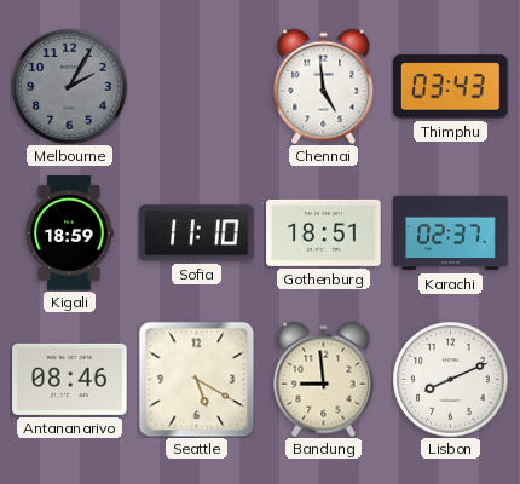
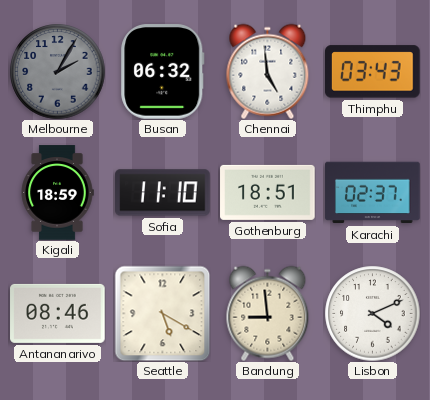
Busan: none -> 06:32
Lisbon: 8:11 -> 4:11
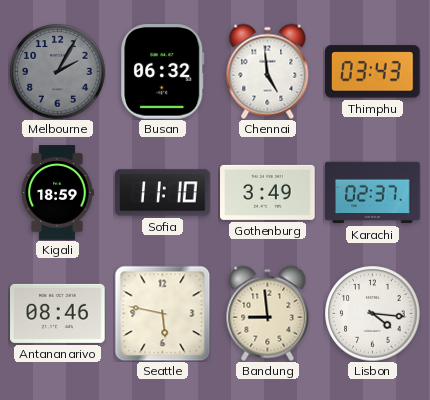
Gothenburg: 18:51 -> 3:49
Seattle: 5:20 -> 5:47
Lisbon: 4:11 -> 4:16
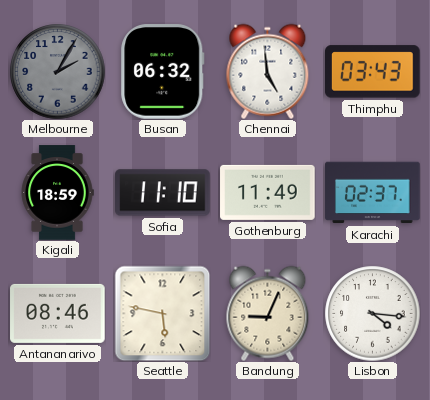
Gothenburg: 3:49 -> 11:49
Bandung: 8:59 -> 9:04
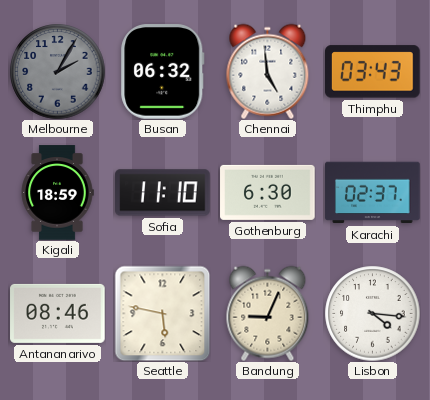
Gothenburg: 11:49 -> 6:30
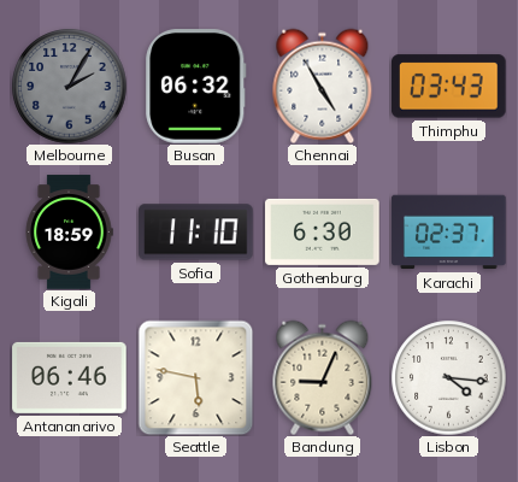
Chennai: 4:59 -> 4:55
Antananarivo: 08:46 -> 06:46
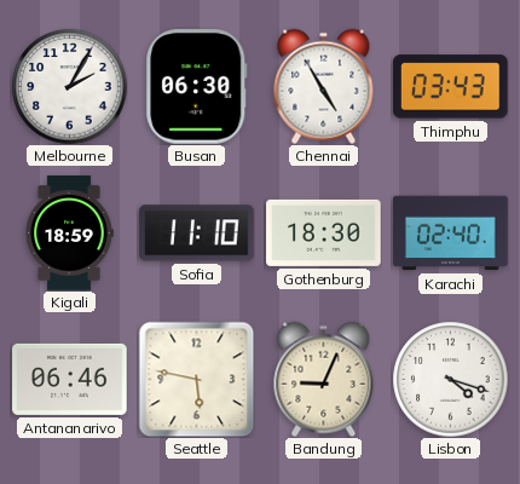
Melbourne dial: grey -> white
Busan: 06:32 -> 06:30
Gothenburg: 6:30 -> 18:30
Karachi: 02:37 -> 02:40
Lisbon: 4:16 -> 4:18
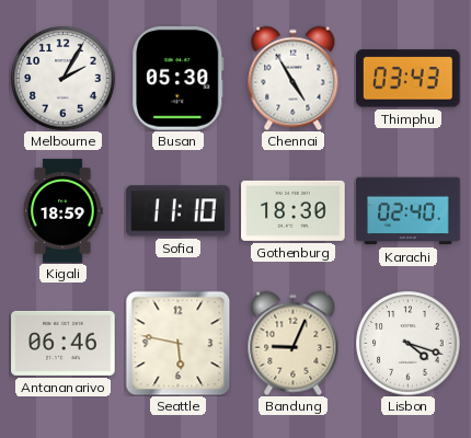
Busan: 06:30 -> 05:30
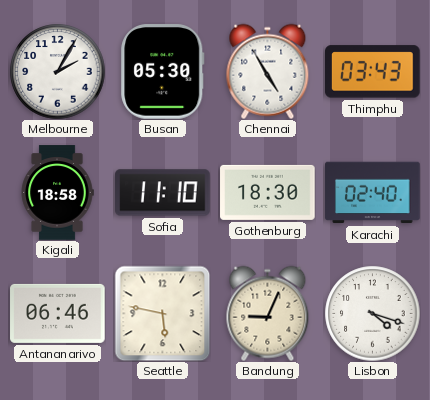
Kigali: 18:59 -> 18:58
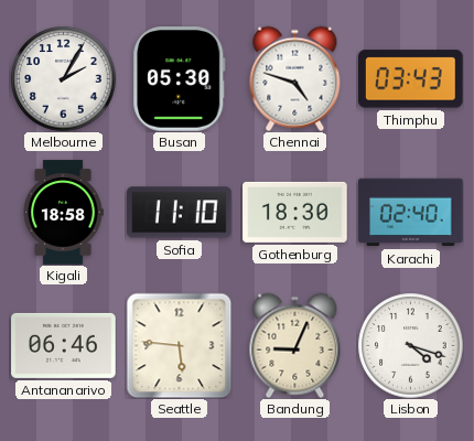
Chennai: 4:55 -> 4:48
Seattle: 5:47 -> 5:46
